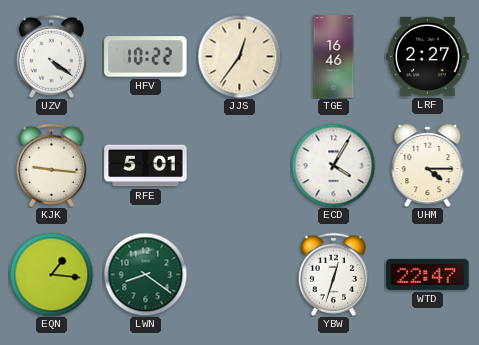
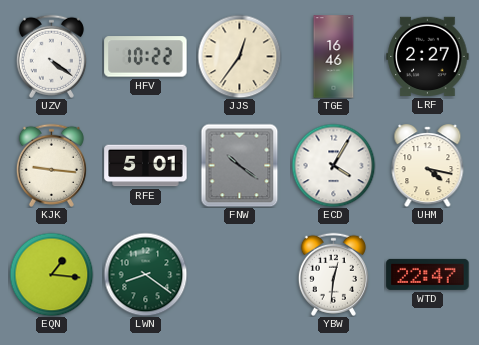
FNW: none -> 10:21
UHM: 4:15 -> 4:17
YBW: 12:33 -> 12:31
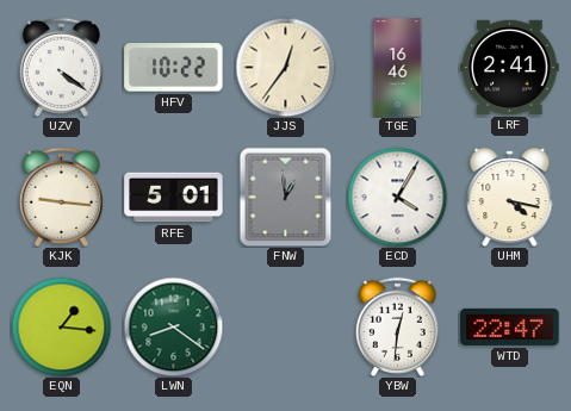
LRF: 2:27 -> 2:41
FNW: 10:21 -> 12:59
